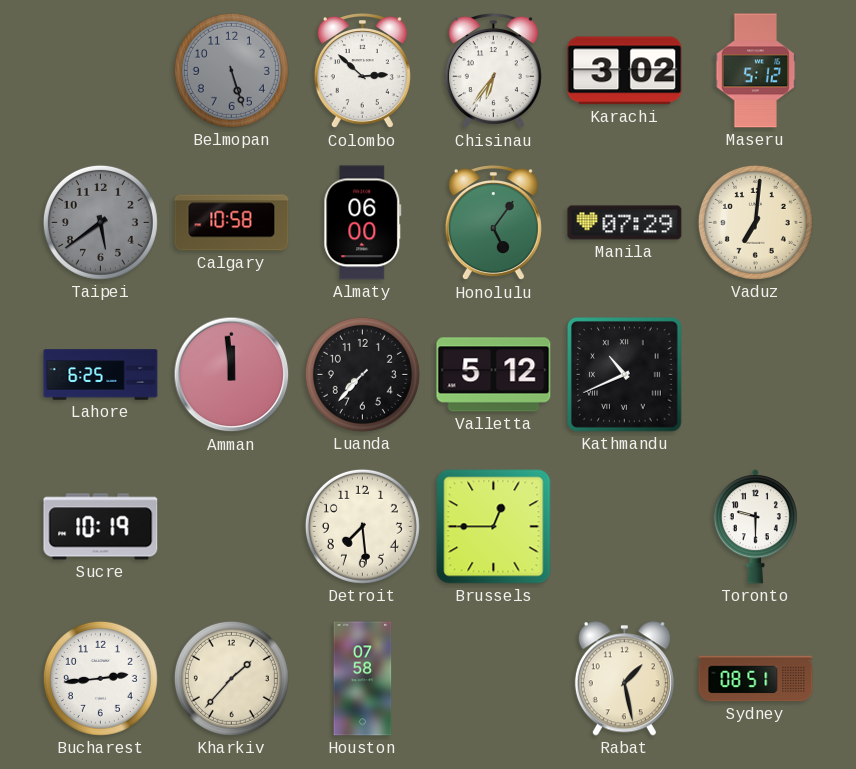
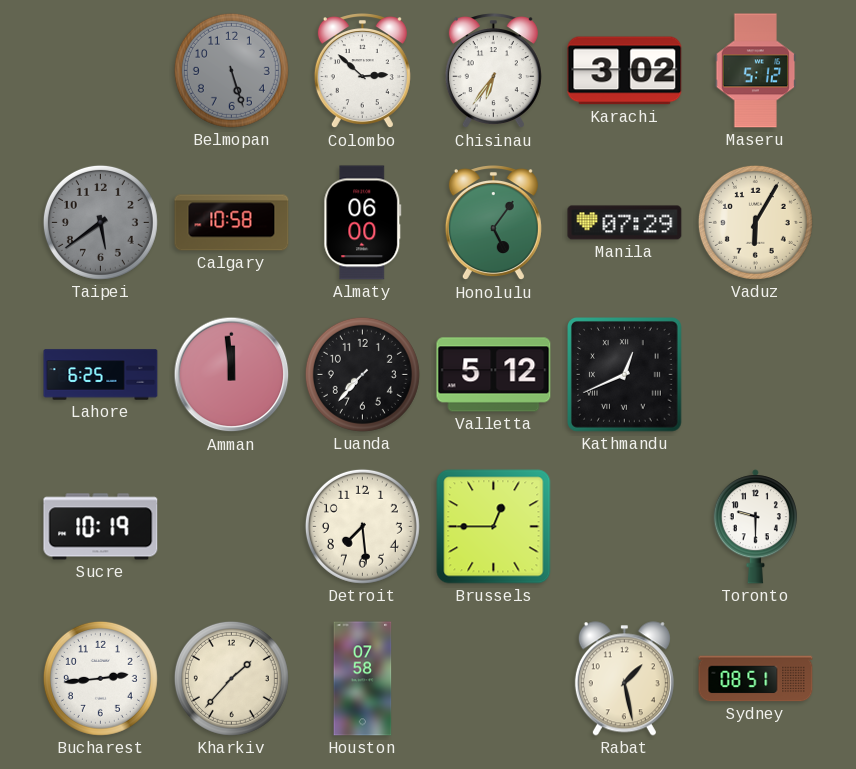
Vaduz: 7:01 -> 6:05
Kathmandu: 10:41 -> 12:41
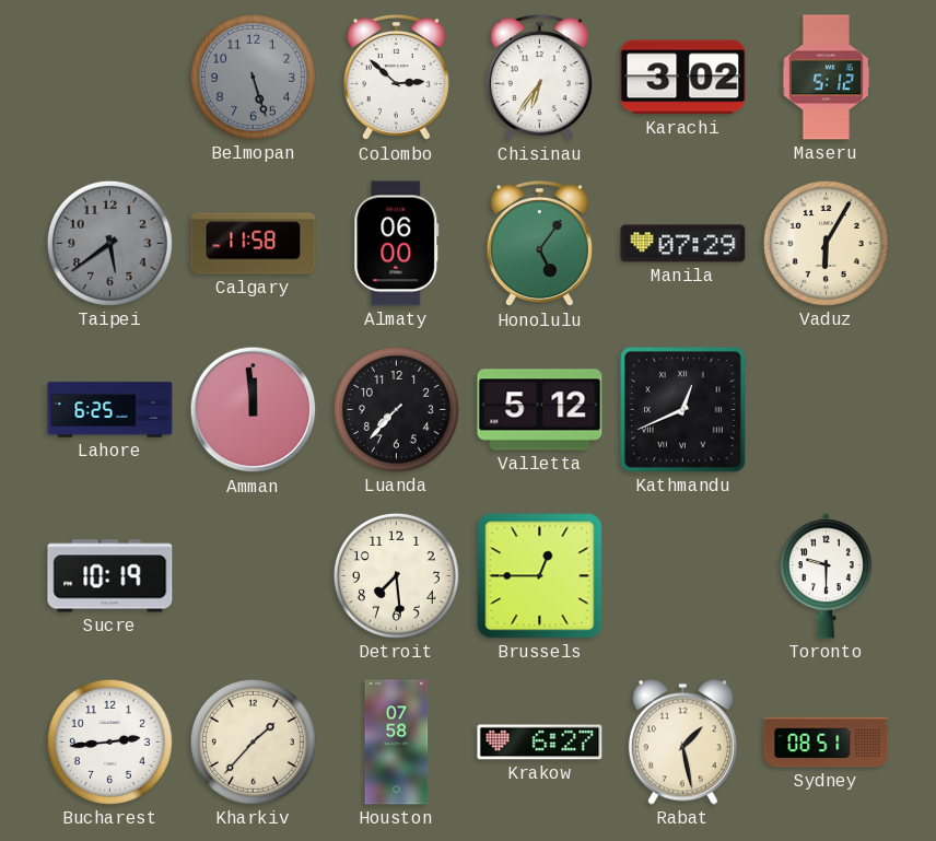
Calgary: 10:58 -> 11:58
Krakow: none -> 6:27
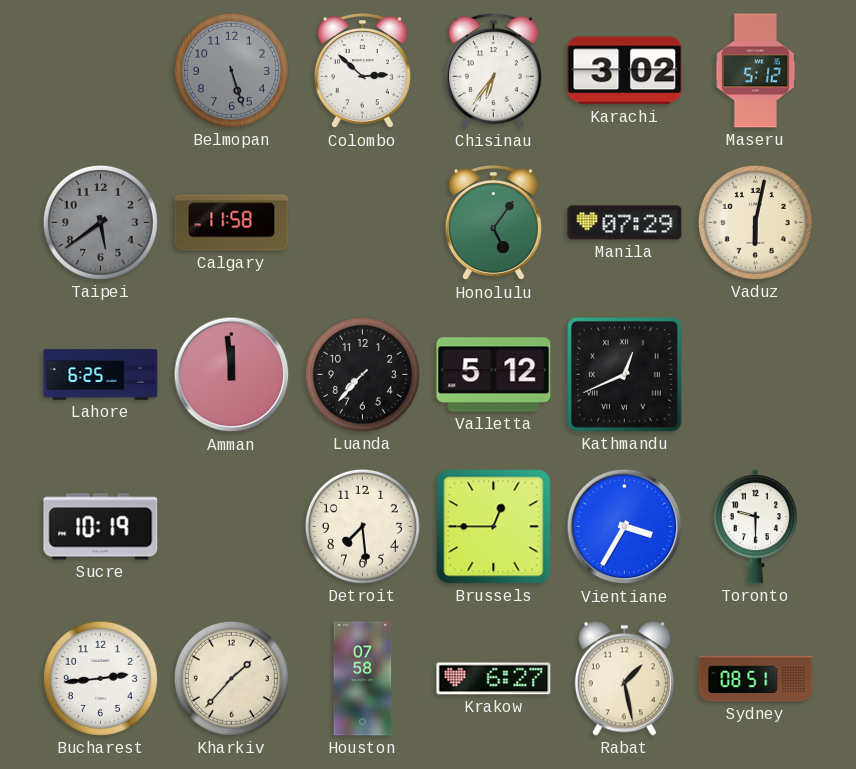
Almaty: 06:00 -> none
Vaduz: 6:05 -> 6:02
Vientiane: none -> 3:35
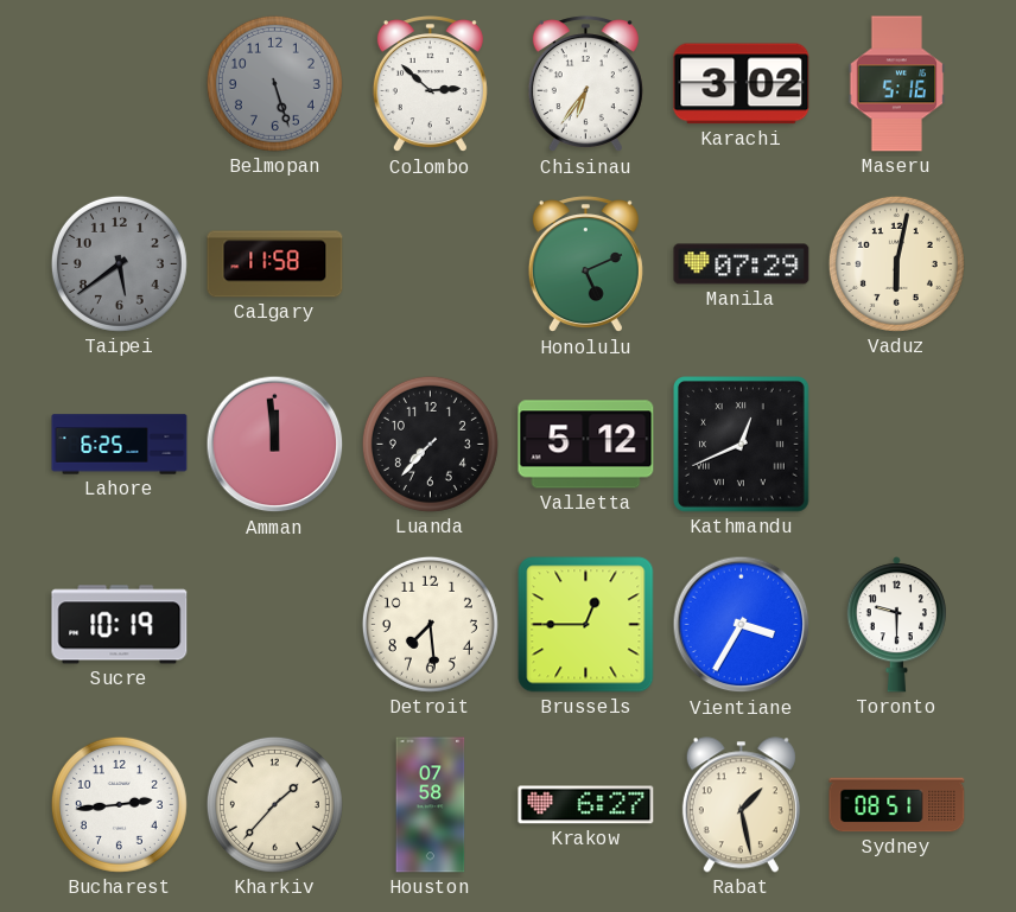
Maseru: 5:12 -> 5:16
Honolulu: 5:06 -> 5:11
